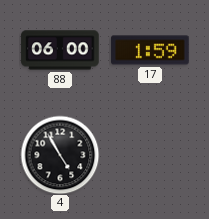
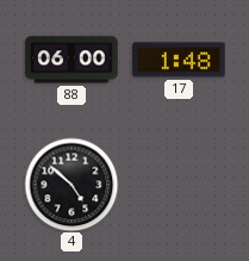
17: 1:59 -> 1:48
4: 4:55 -> 4:52
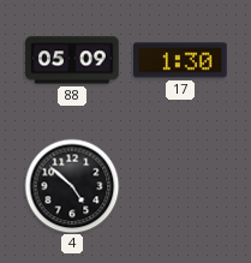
88: 06:00 -> 05:09
17: 1:48 -> 1:30
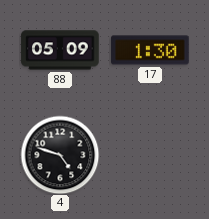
4: 4:52 -> 4:48
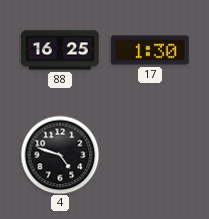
88: 05:09 -> 16:25
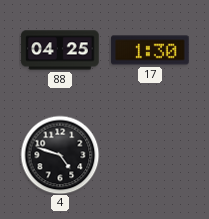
88: 16:25 -> 04:25
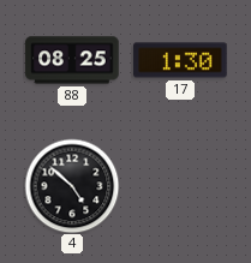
88: 04:25 -> 08:25
4: 4:48 -> 4:52
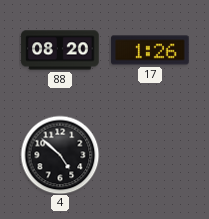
88: 08:25 -> 08:20
17: 1:30 -> 1:26
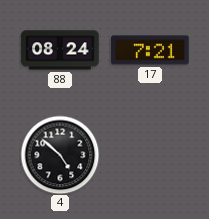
88: 08:20 -> 08:24
17: 1:26 -> 7:21
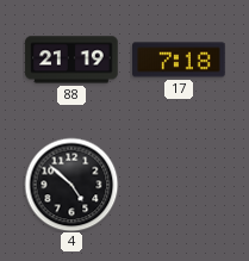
88: 08:24 -> 21:19
17: 7:21 -> 7:18
